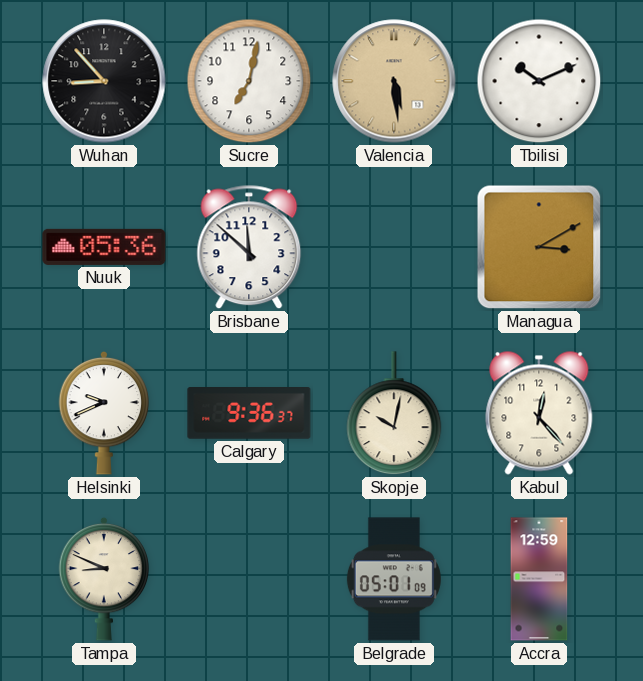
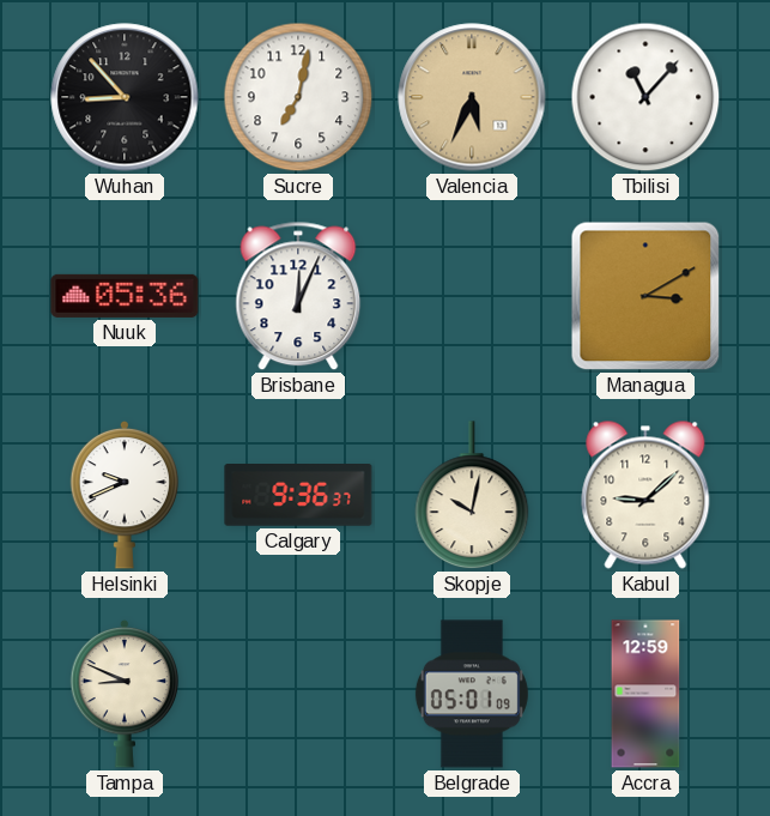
Valencia: 5:29 -> 5:34
Tbilisi: 10:11 -> 11:07
Brisbane: 11:52 -> 12:04
Kabul: 12:23 -> 9:08
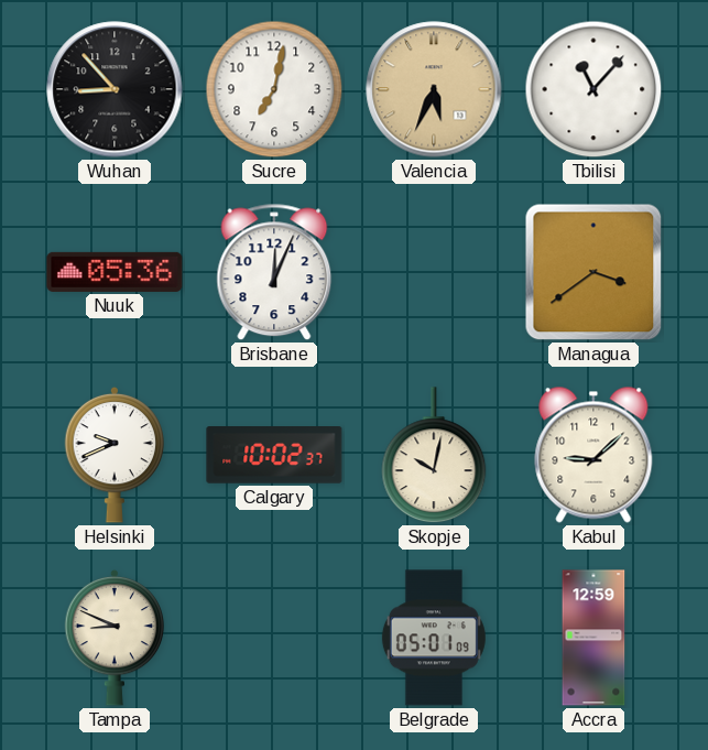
Managua: 3:10 -> 3:39
Calgary: 9:36 -> 10:02
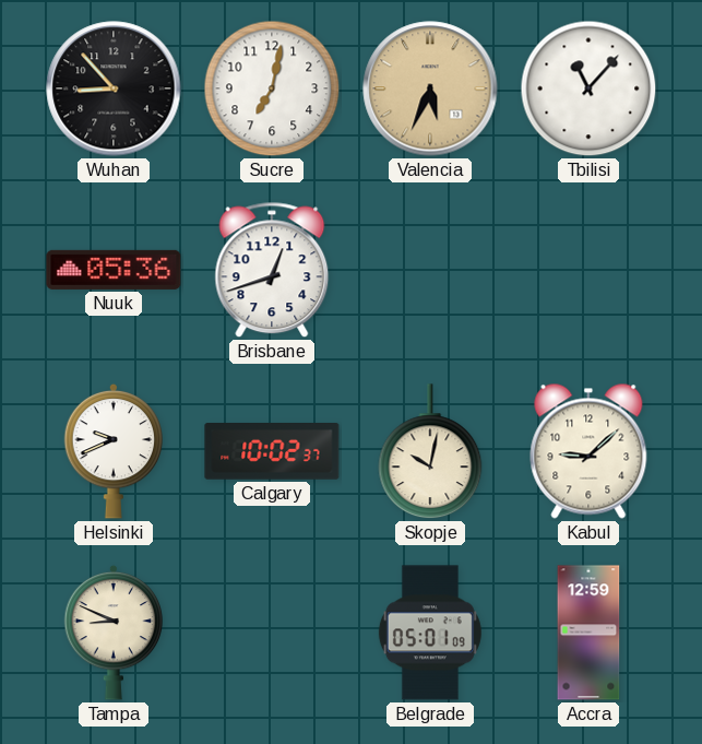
Brisbane: 12:04 -> 12:42
Managua: 3:39 -> none
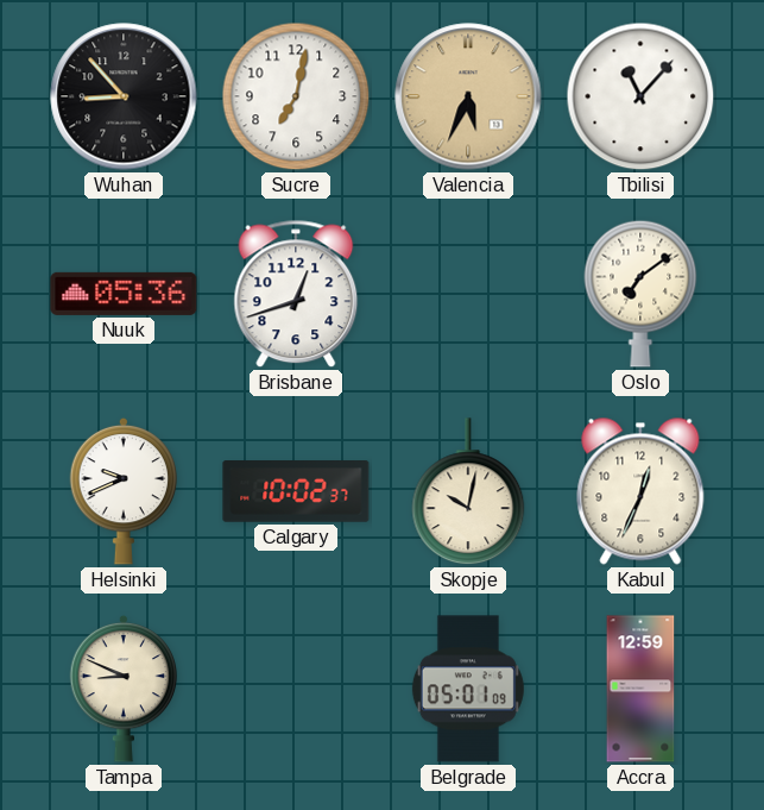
Oslo: none -> 7:09
Kabul: 9:08 -> 12:34
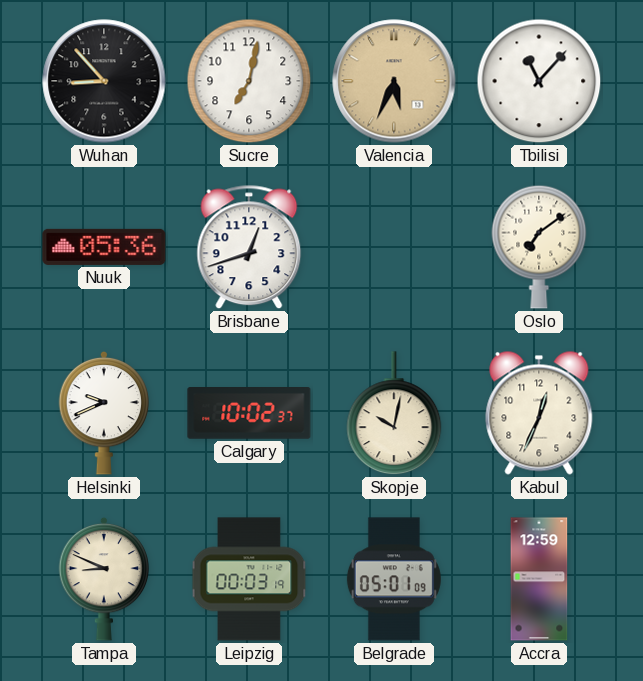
Leipzig: none -> 00:03
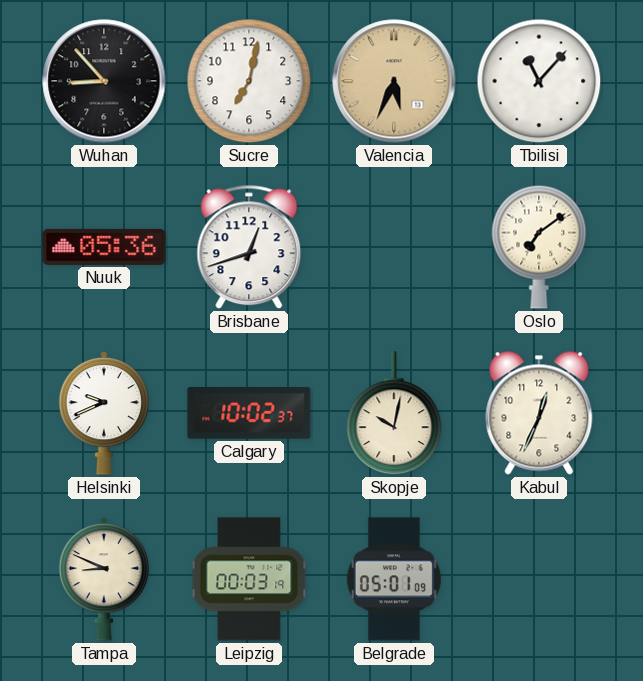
Accra: 12:59 -> none
